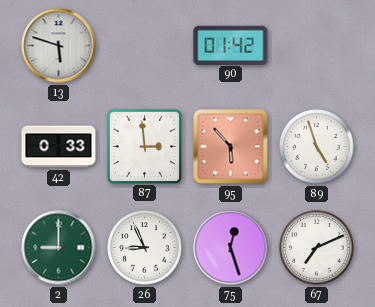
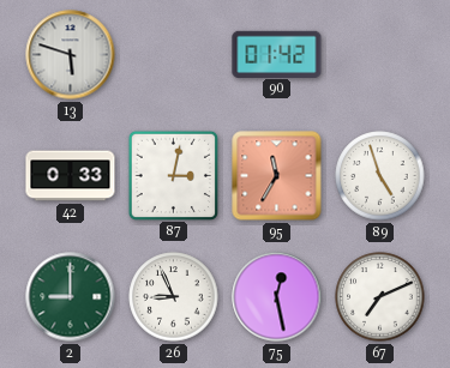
87: 2:59 -> 3:02
95: 5:53 -> 11:35
75: 12:27 -> 12:28
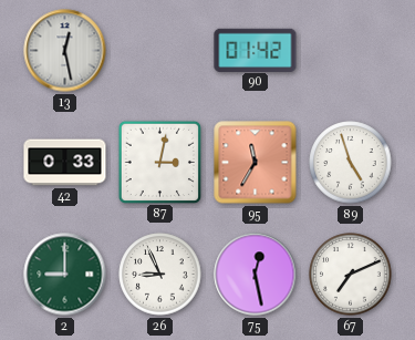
13: 5:48 -> 12:28
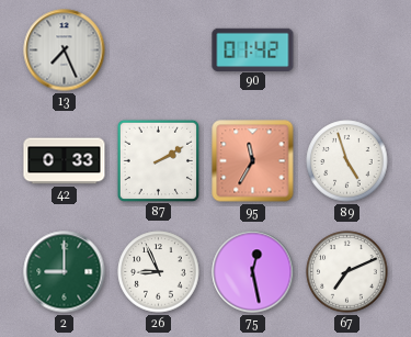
13: 12:28 -> 7:26
87: 3:02 -> 2:10
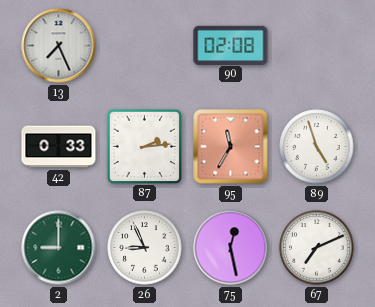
90: 01:42 -> 02:08
87: 2:10 -> 2:14
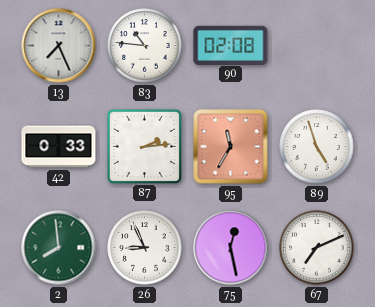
83: none -> 10:46
2: 9:00 -> 7:59
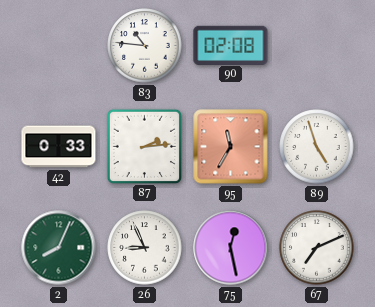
13: 7:26 -> none
2: 7:59 -> 8:04
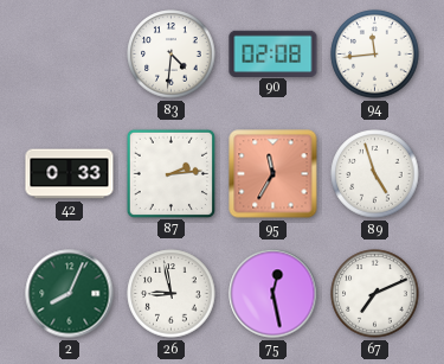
83: 10:46 -> 4:31
94: none -> 11:44
26: 8:56 -> 8:58
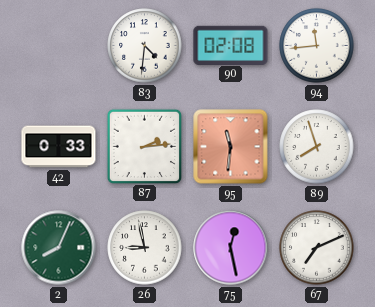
95: 11:35 -> 11:31
89: 4:57 -> 7:57
